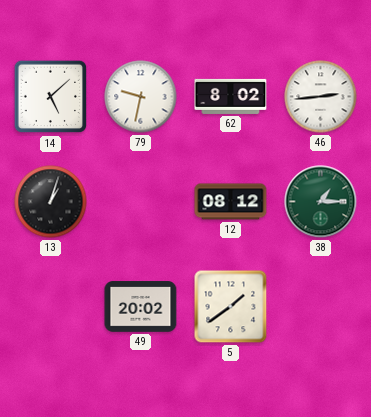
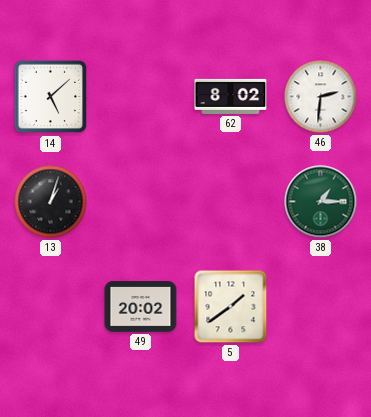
79: 9:32 -> none
46: 2:44 -> 2:31
12: 08:12 -> none
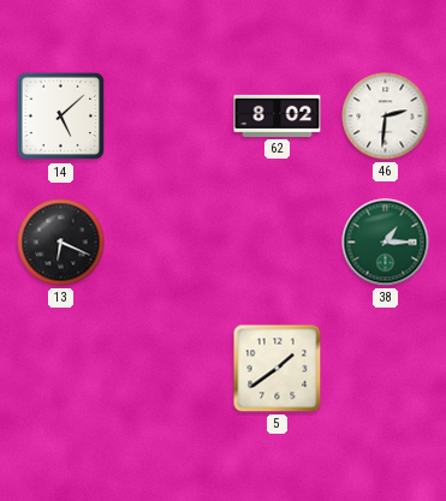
13: 1:03 -> 6:19
49: 20:02 -> none
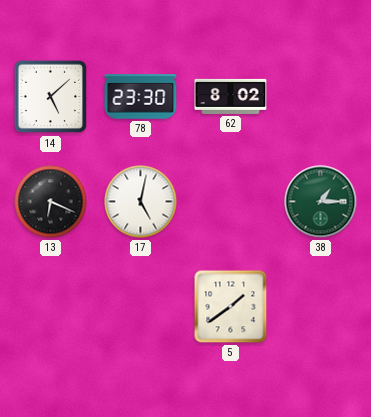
78: none -> 23:30
46: 2:31 -> none
17: none -> 5:02
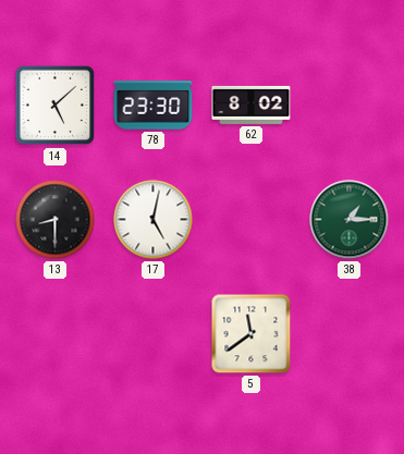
13: 6:19 -> 8:30
5: 1:39 -> 11:39
